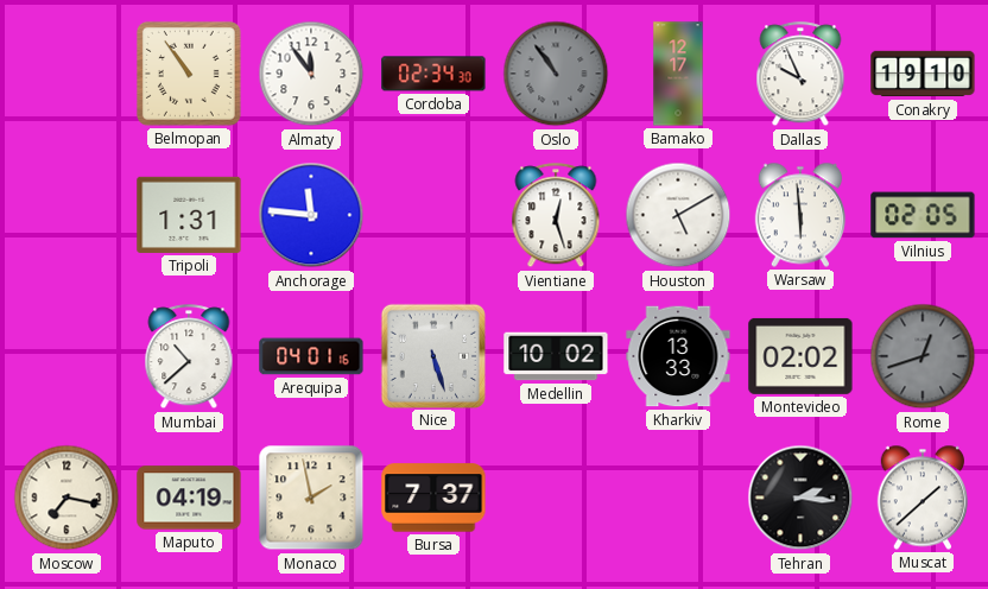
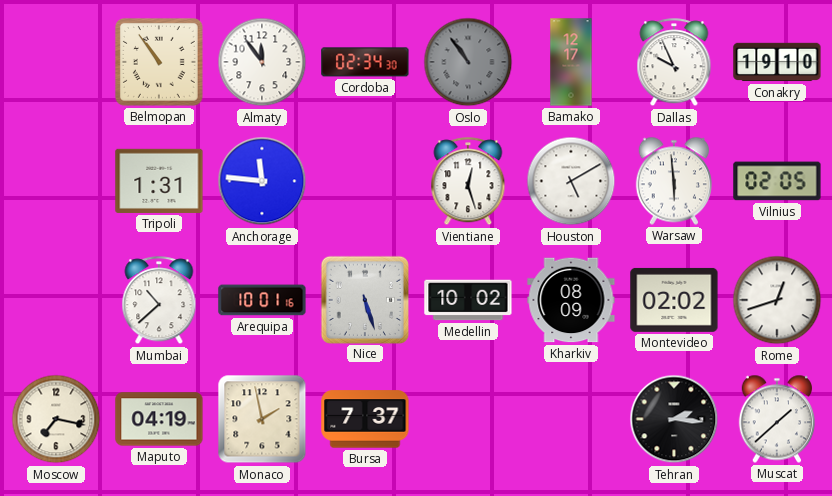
Arequipa: 04:01 -> 10:01
Kharkiv: 13:33 -> 08:09
Rome dial: grey -> white
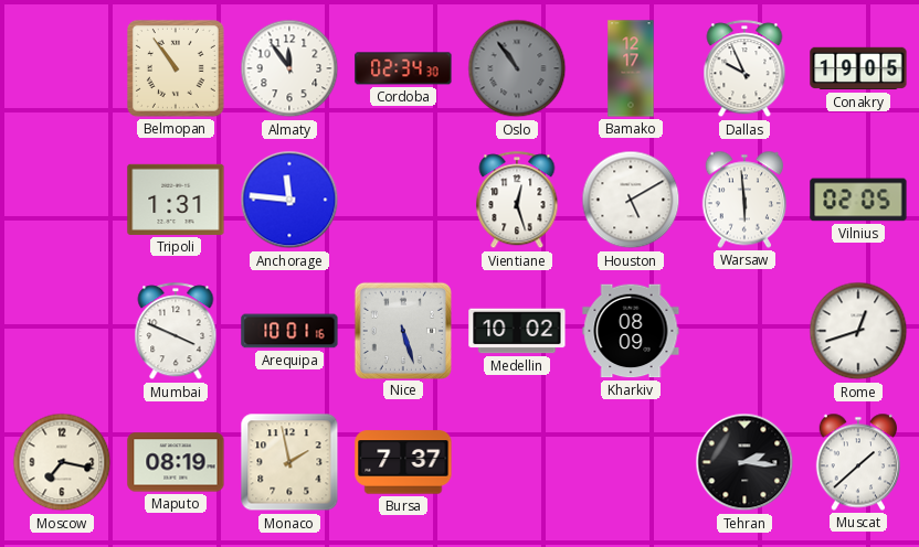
Conakry: 19:10 -> 19:05
Mumbai: 10:38 -> 3:49
Montevideo: 02:02 -> none
Maputo: 04:19 -> 08:19
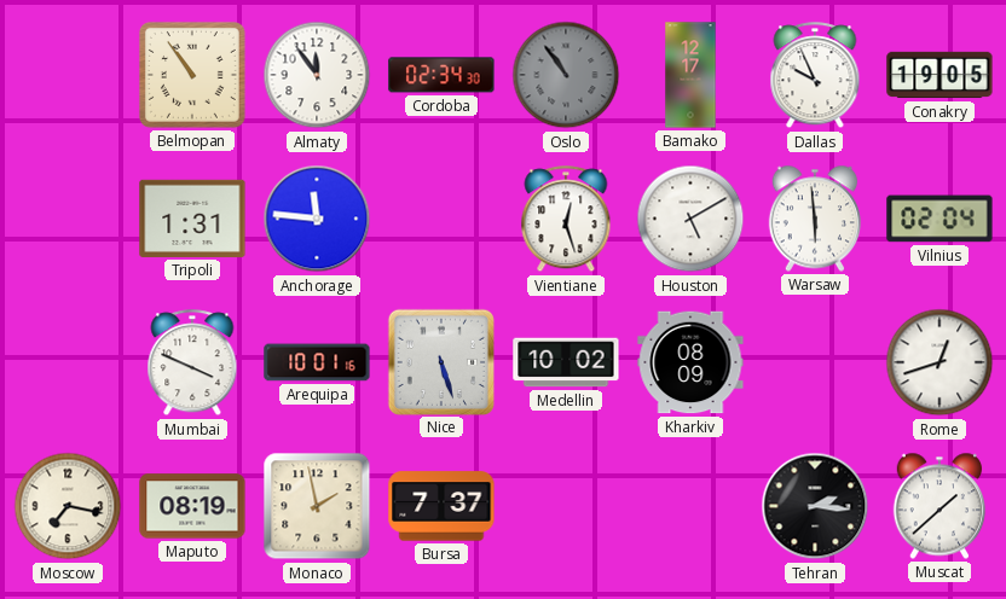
Vilnius: 02:05 -> 02:04
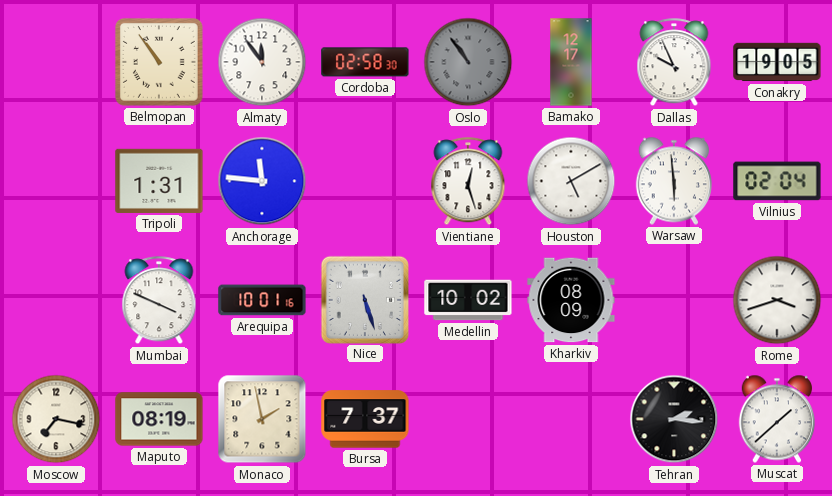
Cordoba: 02:34 -> 02:58
Rome: 12:42 -> 3:42
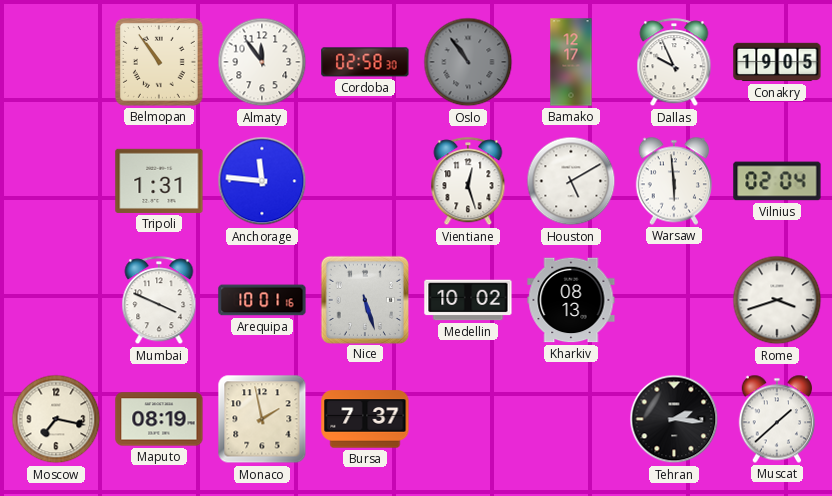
Kharkiv: 08:09 -> 08:13
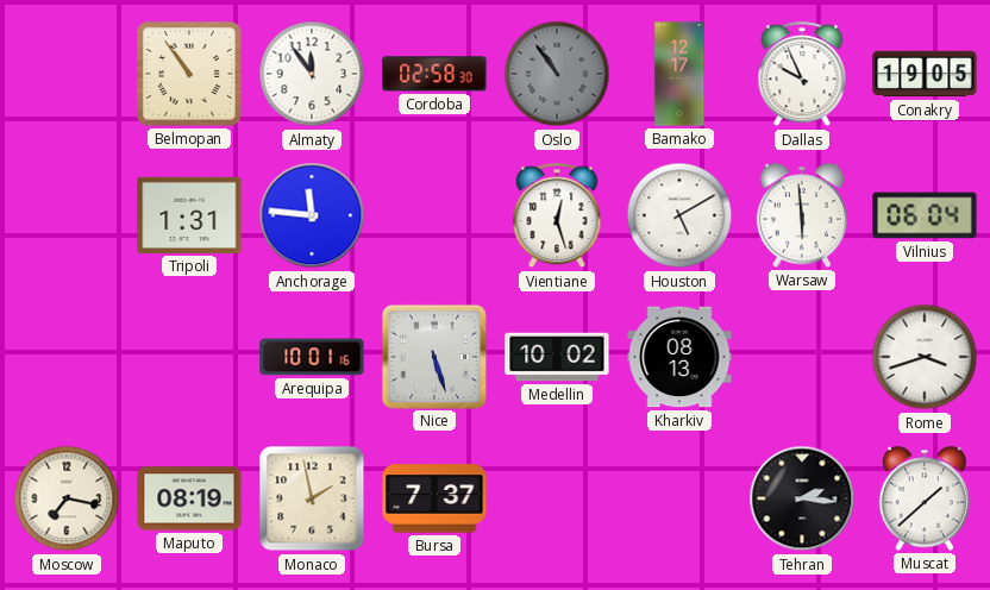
Vilnius: 02:04 -> 06:04
Mumbai: 3:49 -> none
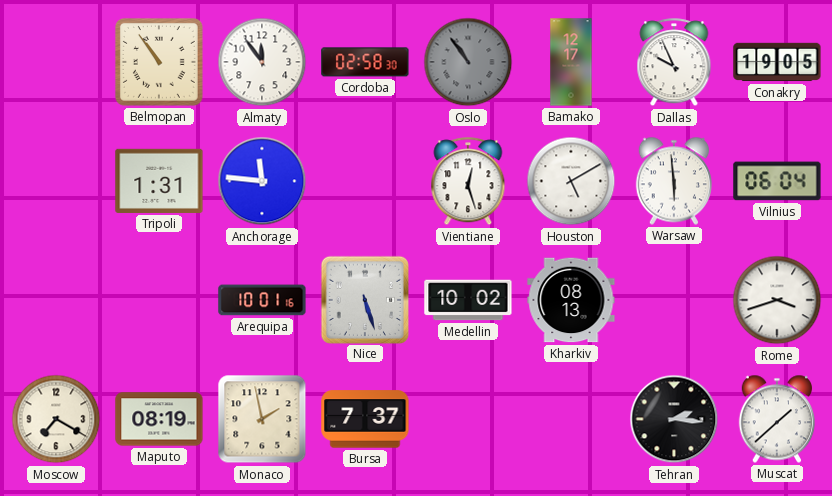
Moscow: 7:17 -> 7:20
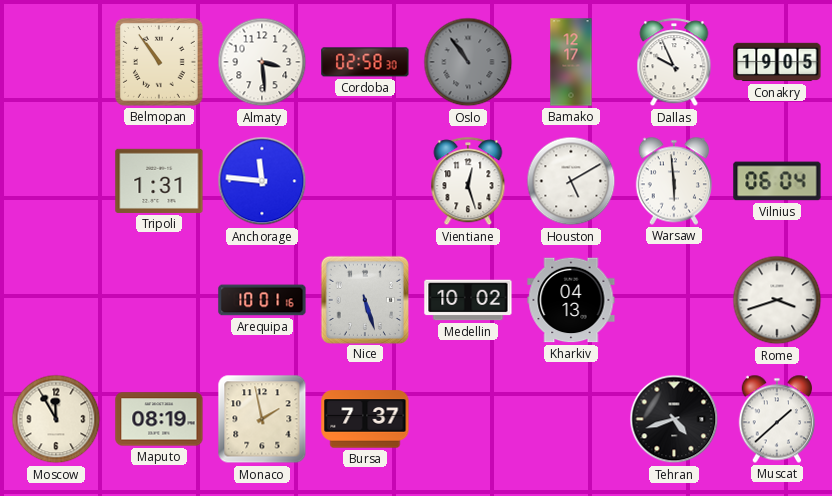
Almaty: 11:54 -> 3:29
Kharkiv: 08:13 -> 04:13
Moscow: 7:20 -> 11:55
Tehran: 2:16 -> 4:42
